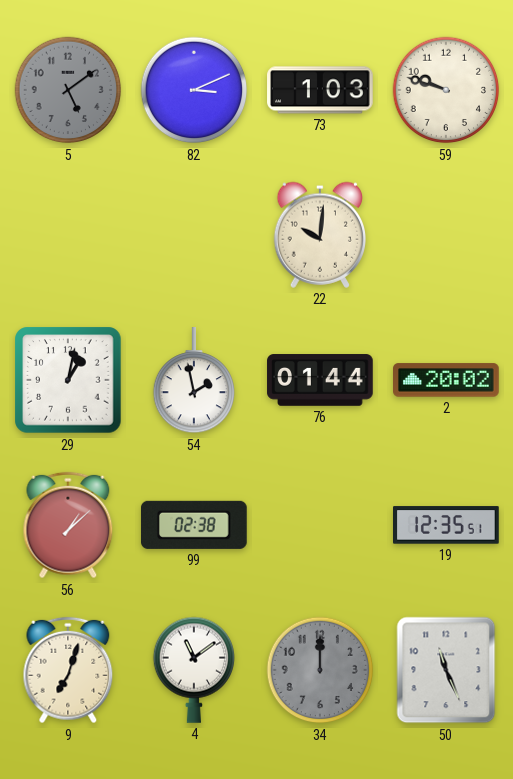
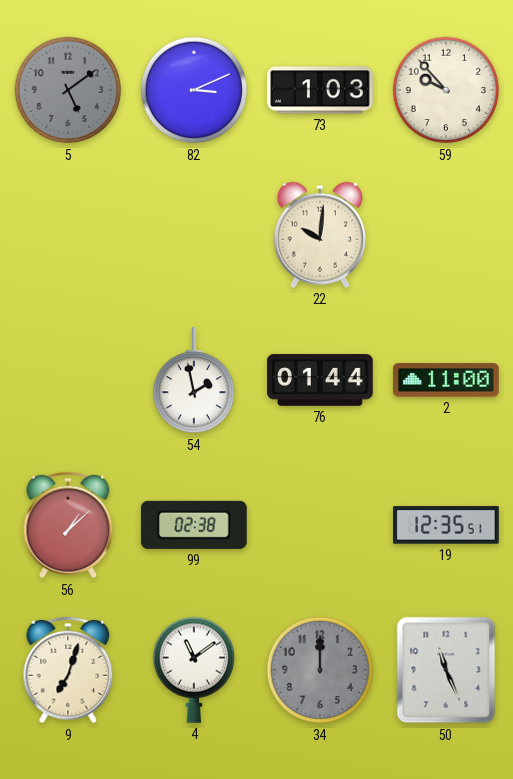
59: 9:48 -> 9:53
29: 1:02 -> none
2: 20:02 -> 11:00
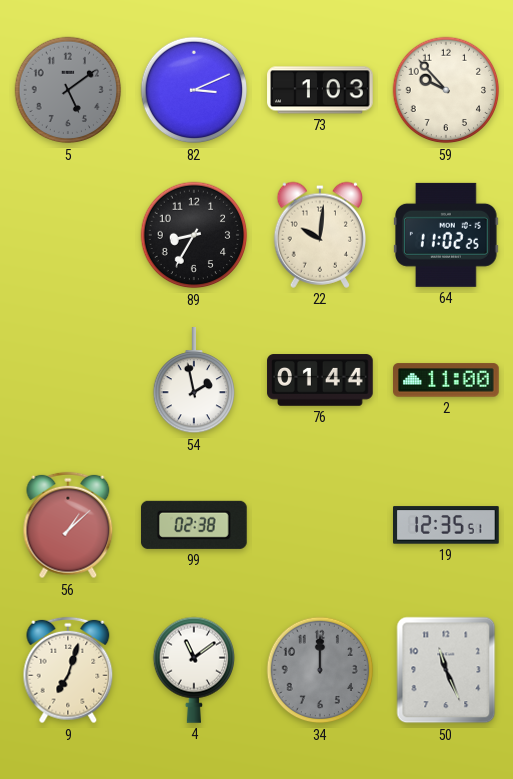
89: none -> 8:35
64: none -> 11:02
